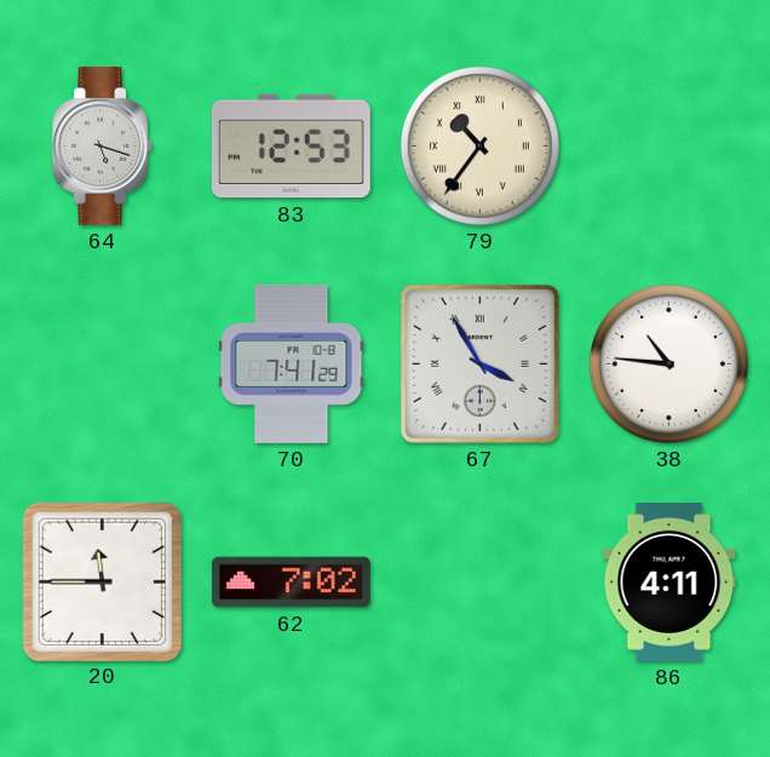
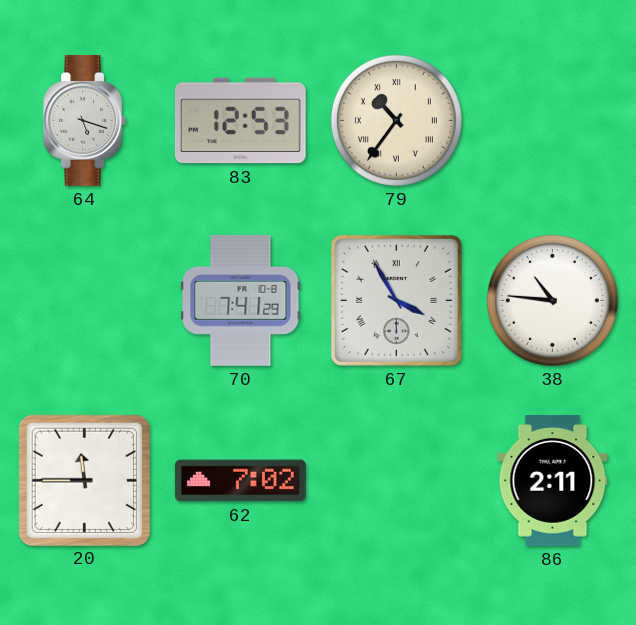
86: 4:11 -> 2:11
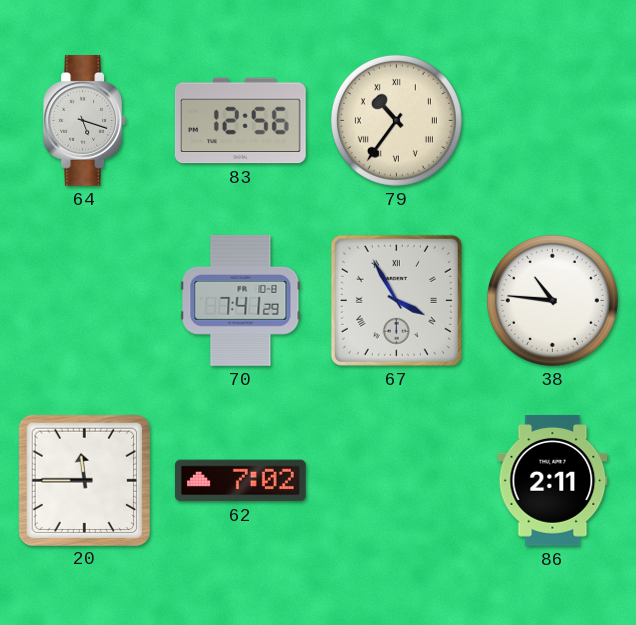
83: 12:53 -> 12:56
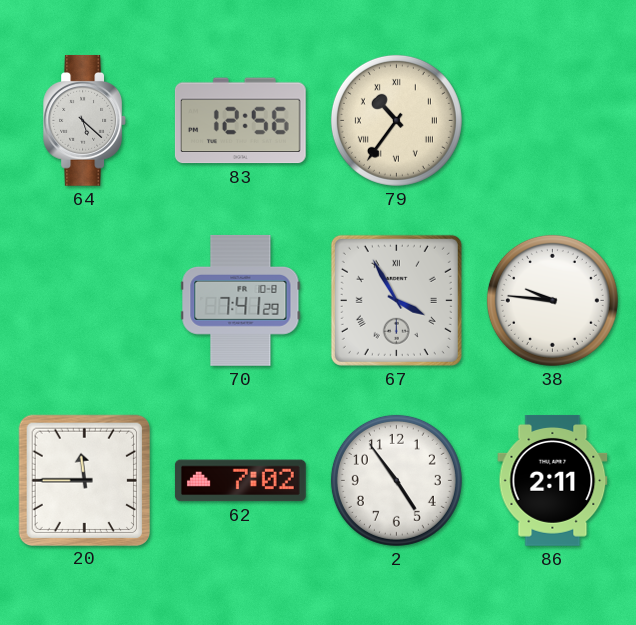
64: 5:18 -> 5:22
38: 10:46 -> 9:46
2: none -> 4:54
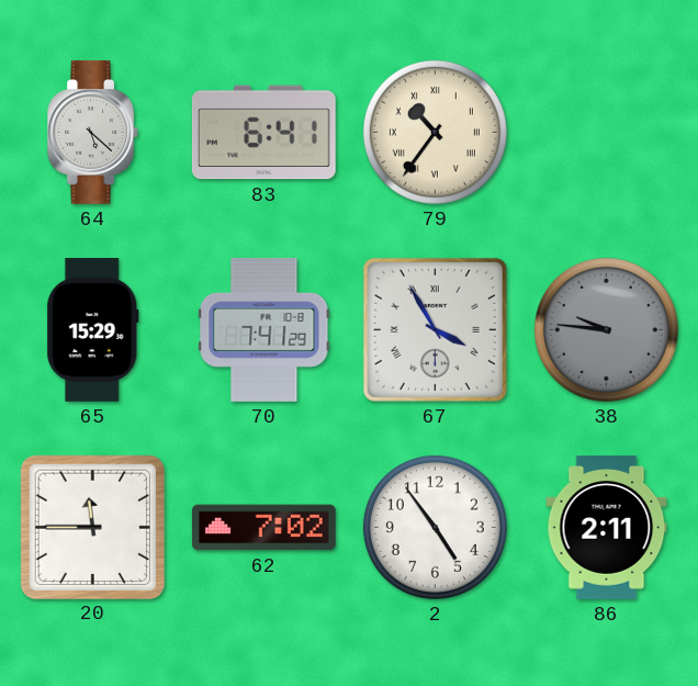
83: 12:56 -> 6:41
65: none -> 15:29
38 dial: white -> grey
